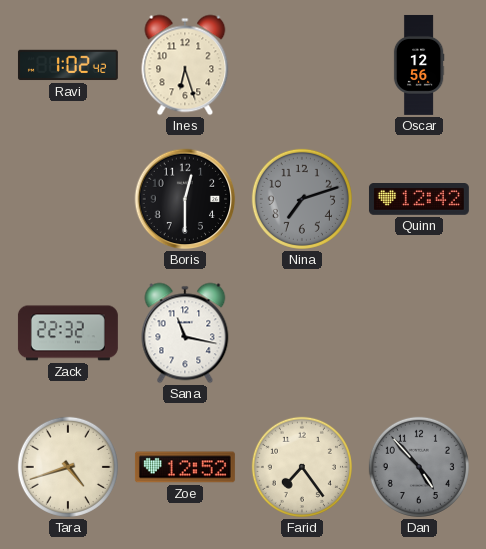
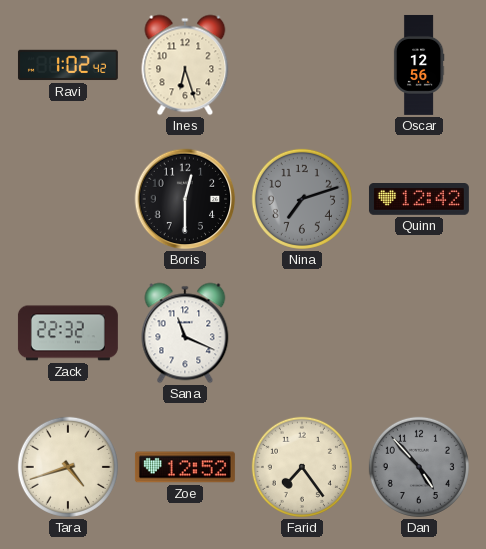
Sana: 11:17 -> 11:19
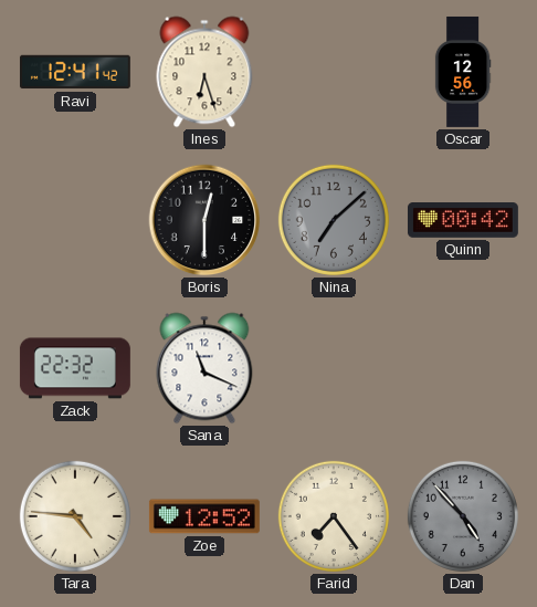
Ravi: 1:02 -> 12:41
Nina: 7:12 -> 7:08
Quinn: 12:42 -> 00:42
Tara: 4:42 -> 4:46
